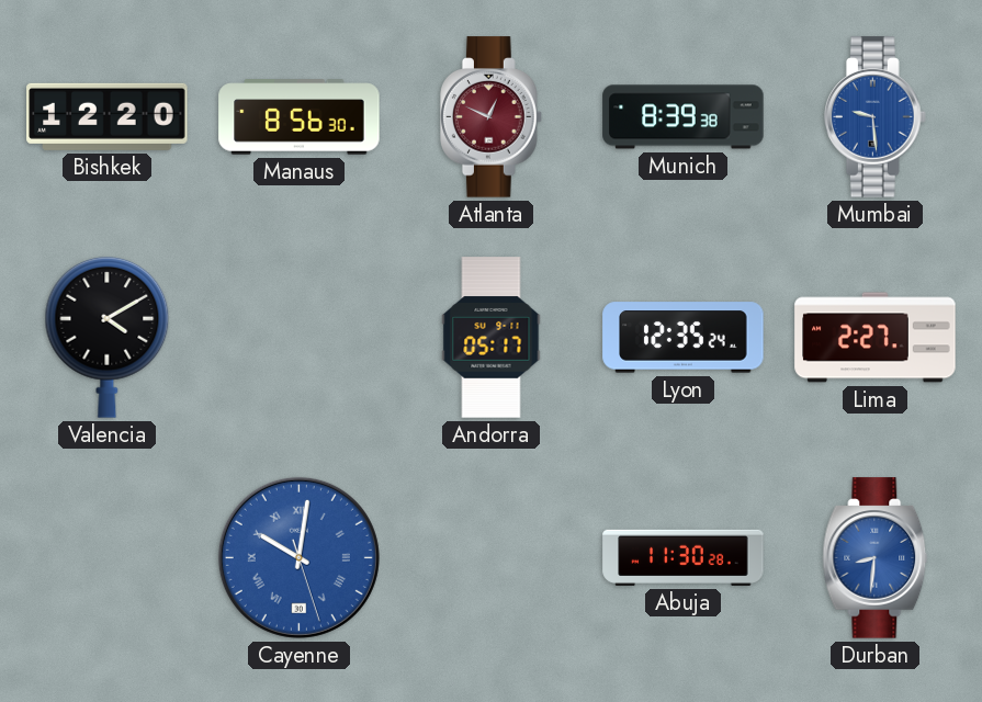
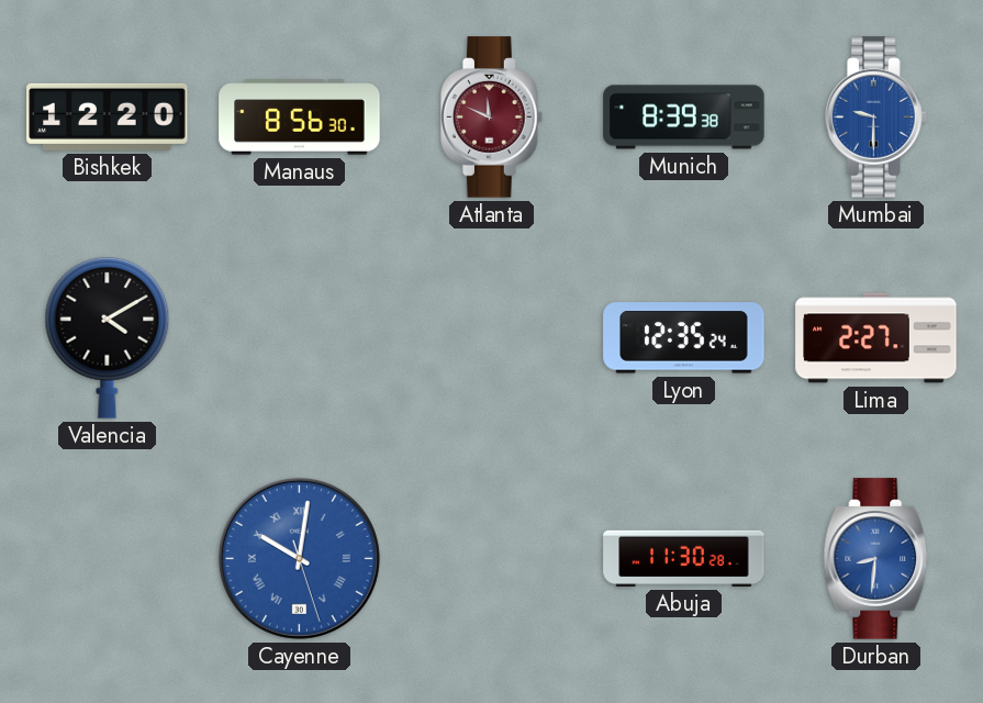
Atlanta: 12:49 -> 11:49
Mumbai: 9:29 -> 9:30
Andorra: 05:17 -> none
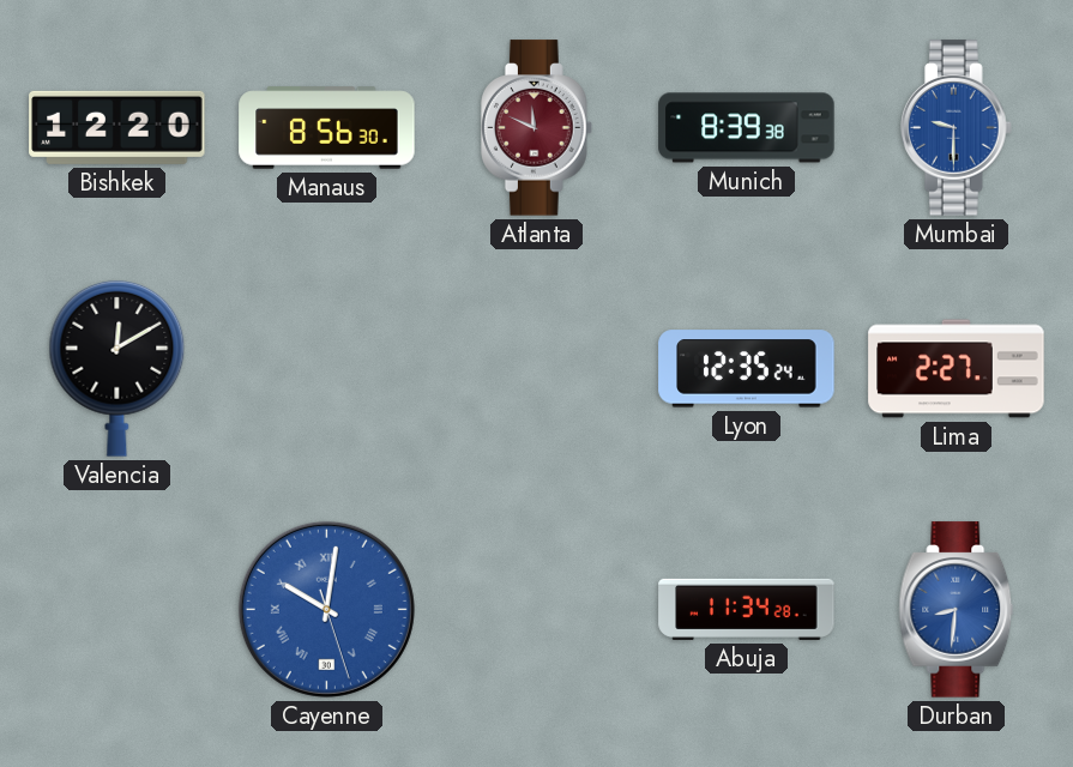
Valencia: 4:10 -> 12:10
Abuja: 11:30 -> 11:34
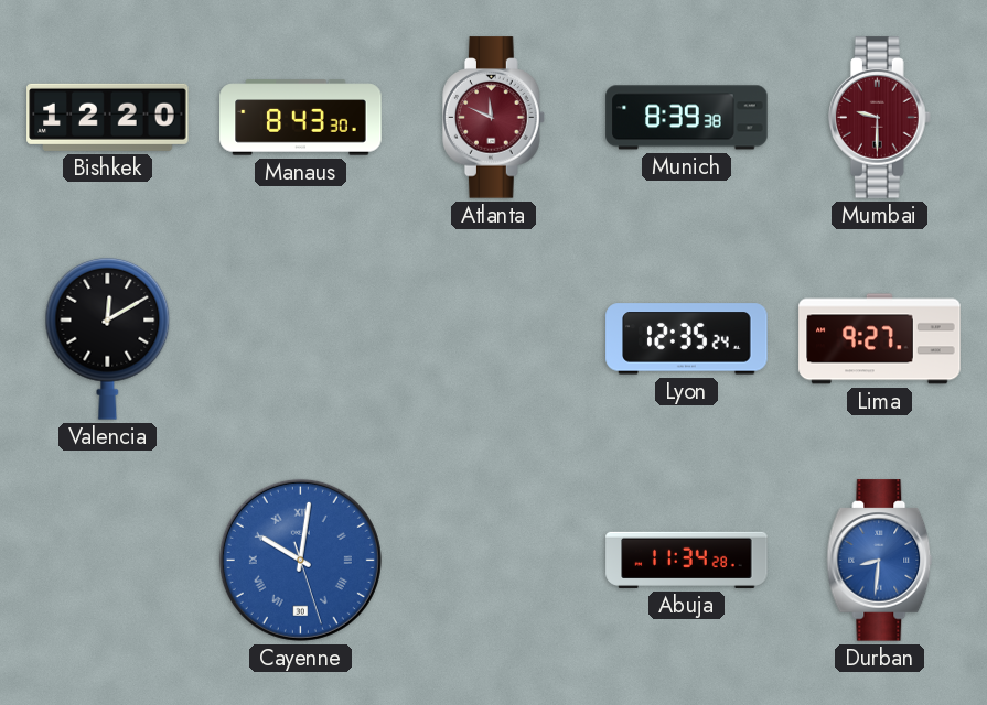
Manaus: 8:56 -> 8:43
Mumbai dial: blue -> burgundy
Lima: 2:27 -> 9:27
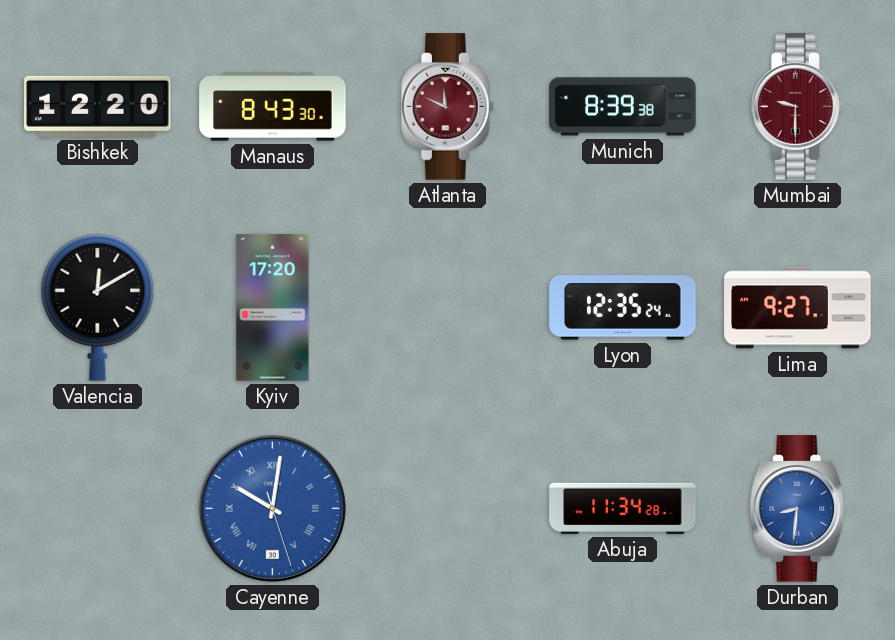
Kyiv: none -> 17:20
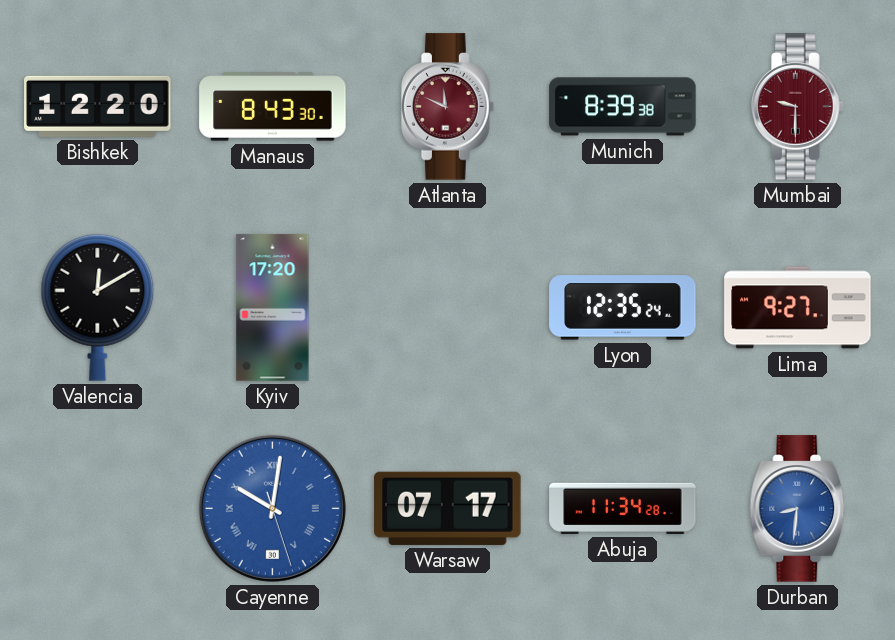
Warsaw: none -> 07:17
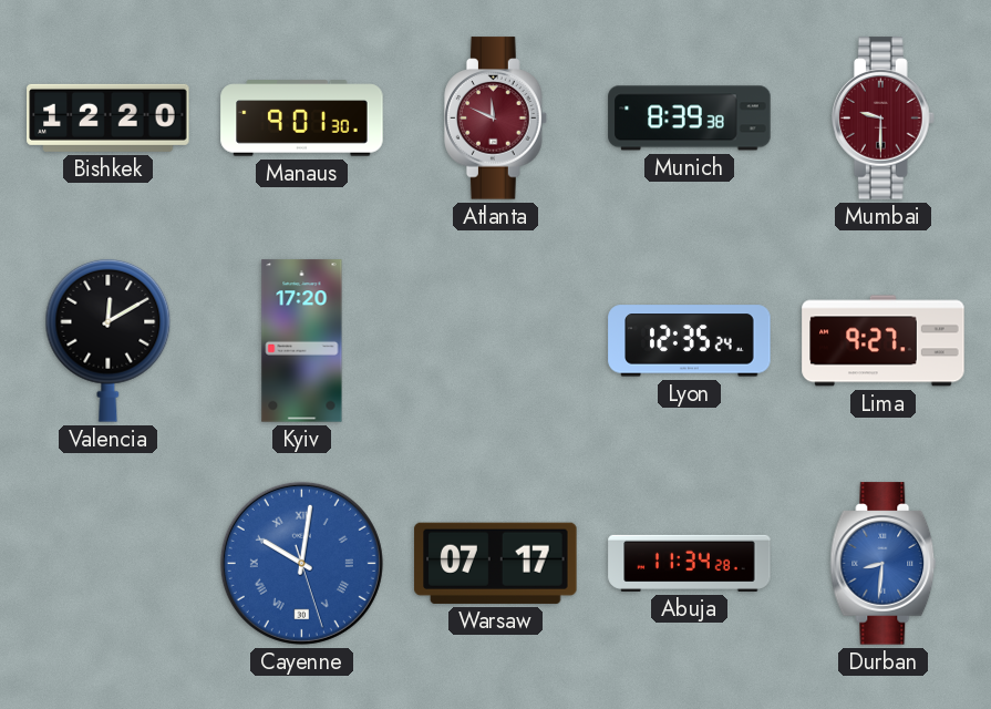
Manaus: 8:43 -> 9:01
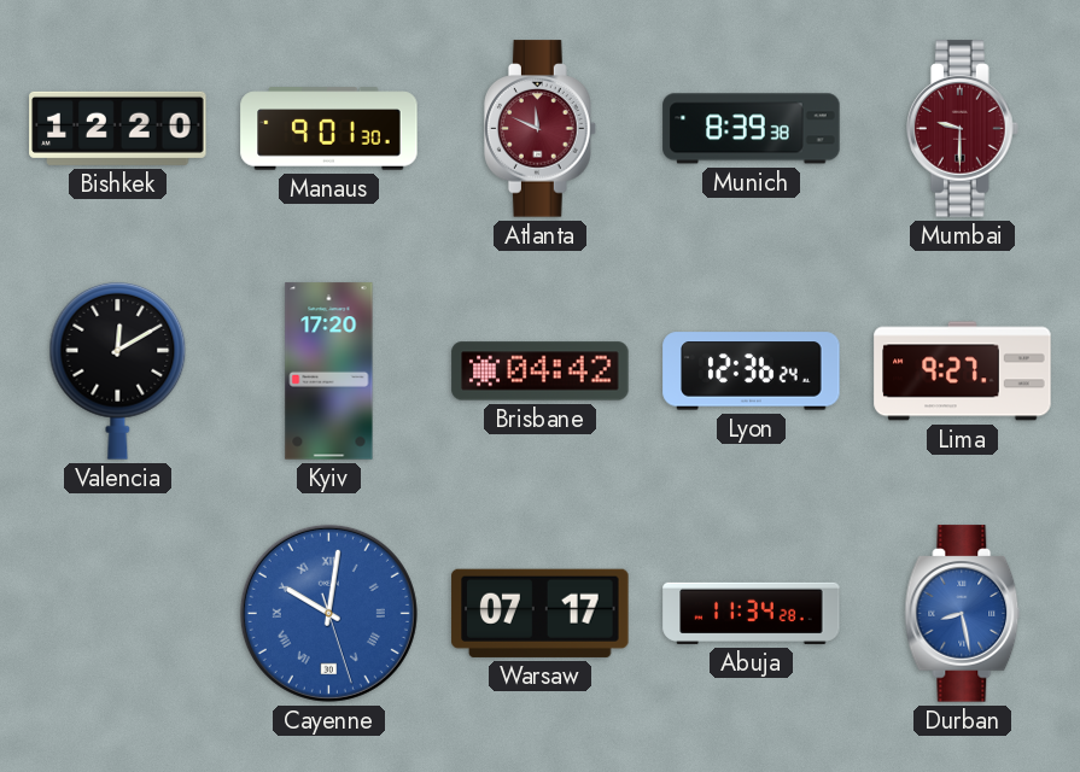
Brisbane: none -> 04:42
Lyon: 12:35 -> 12:36
Durban: 8:31 -> 8:28
